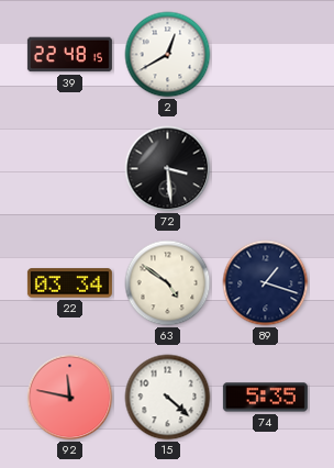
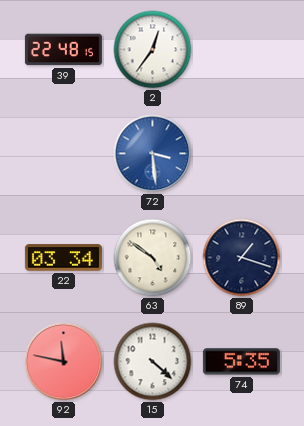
2: 12:40 -> 12:36
72 dial: black -> blue
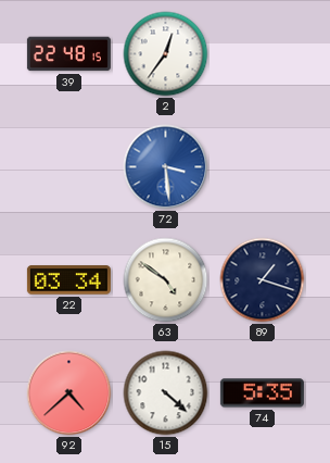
92: 11:47 -> 4:38
